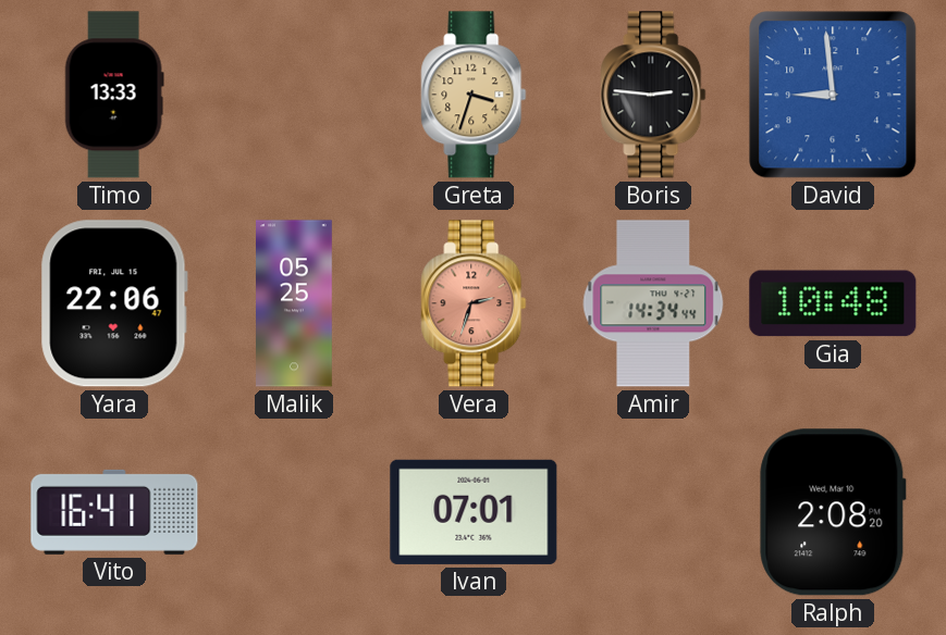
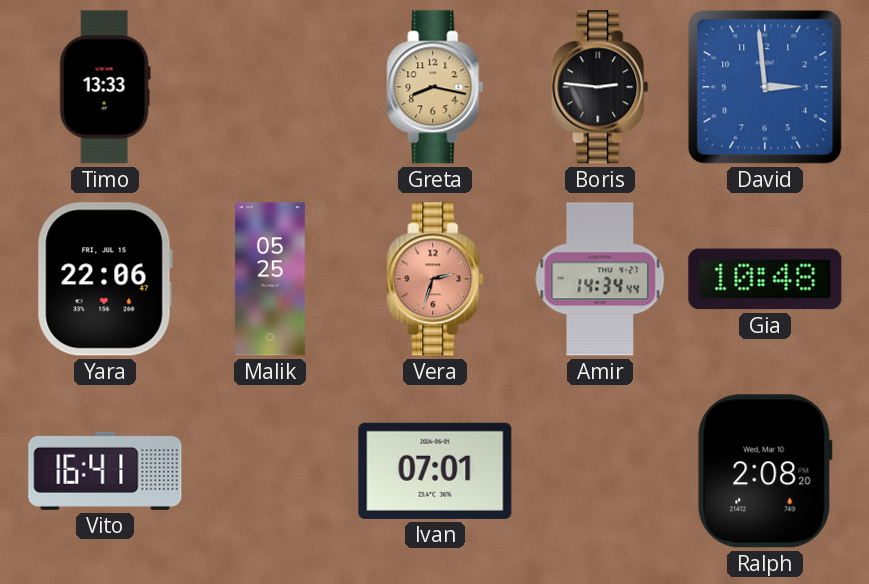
Greta: 3:33 -> 8:17
David: 8:59 -> 2:59
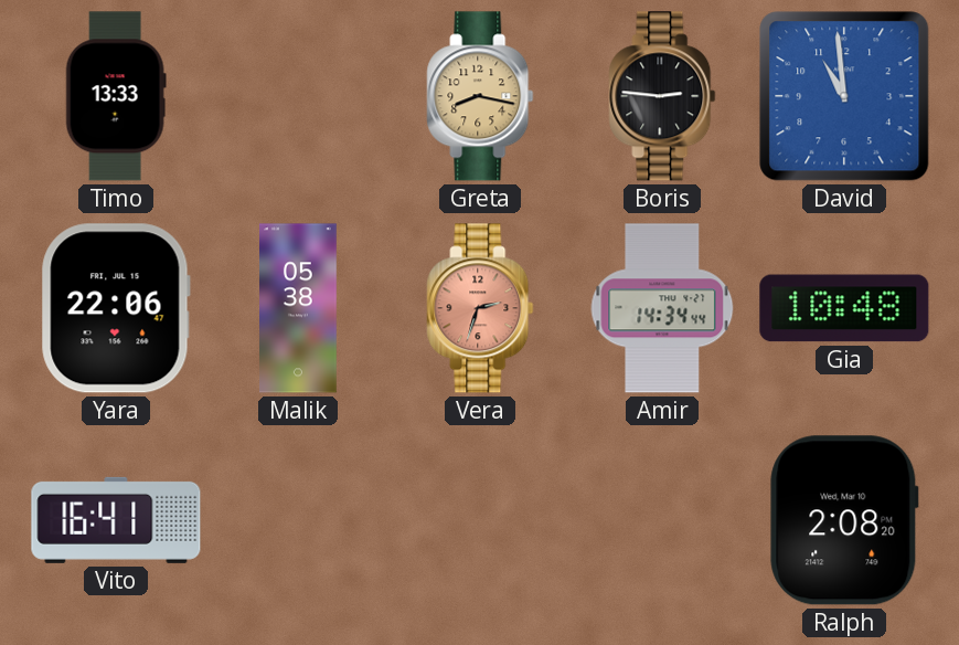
David: 2:59 -> 10:59
Malik: 05:25 -> 05:38
Ivan: 07:01 -> none
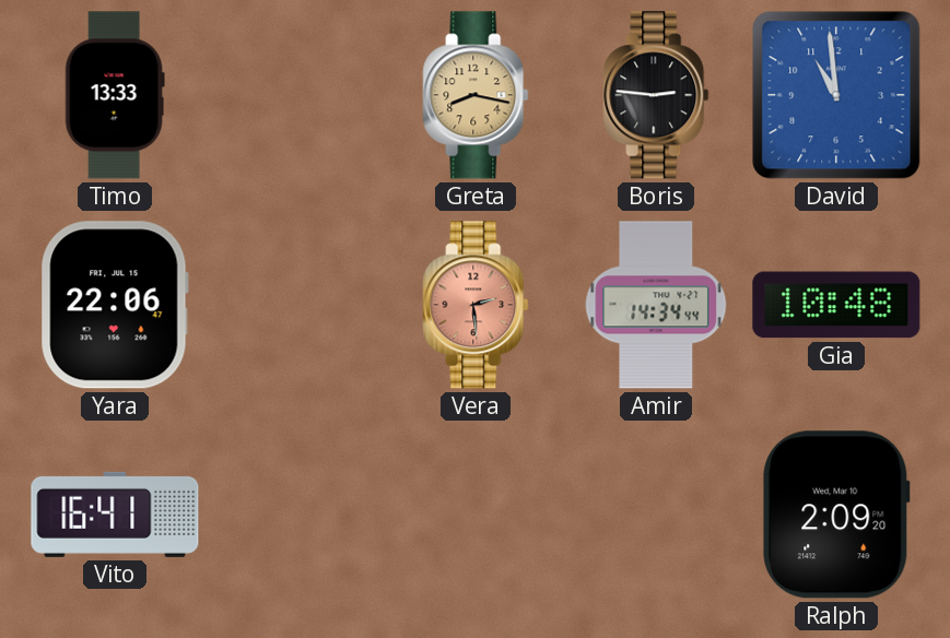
Malik: 05:38 -> none
Vera: 2:33 -> 2:29
Ralph: 2:08 -> 2:09
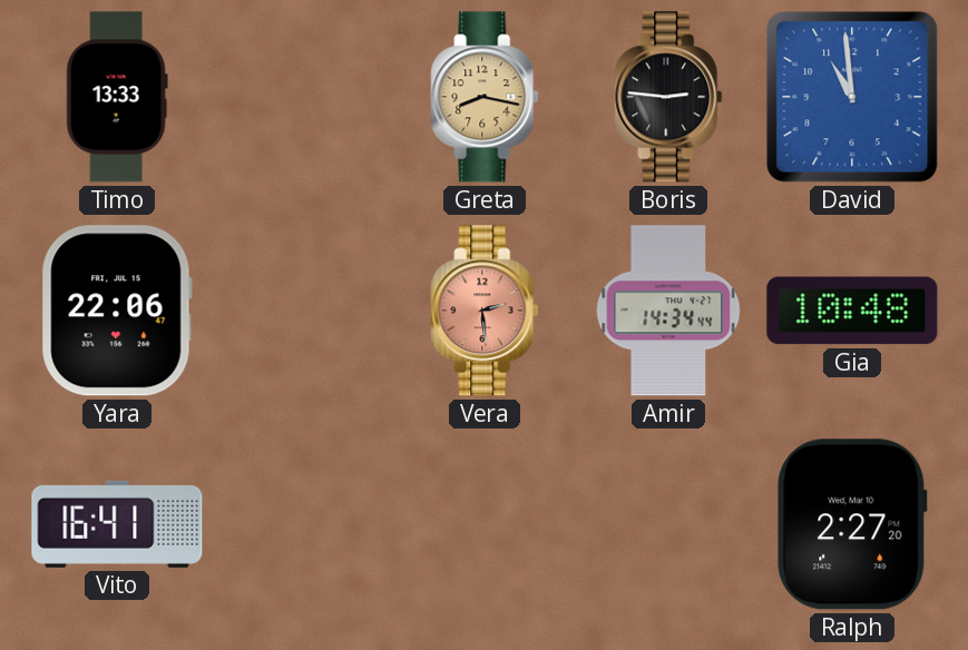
Ralph: 2:09 -> 2:27
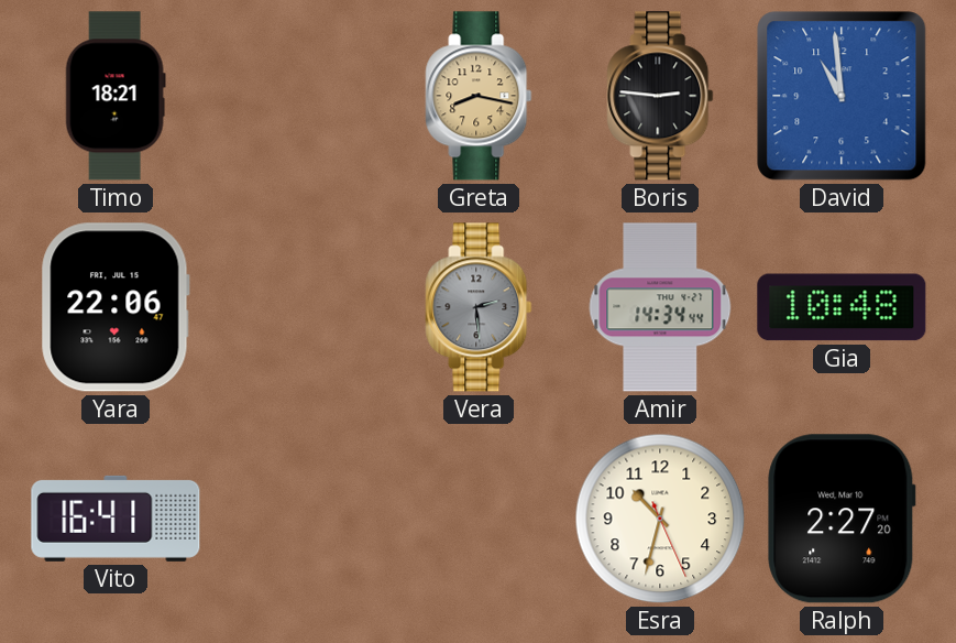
Timo: 13:33 -> 18:21
Vera dial: salmon -> grey
Esra: none -> 10:32
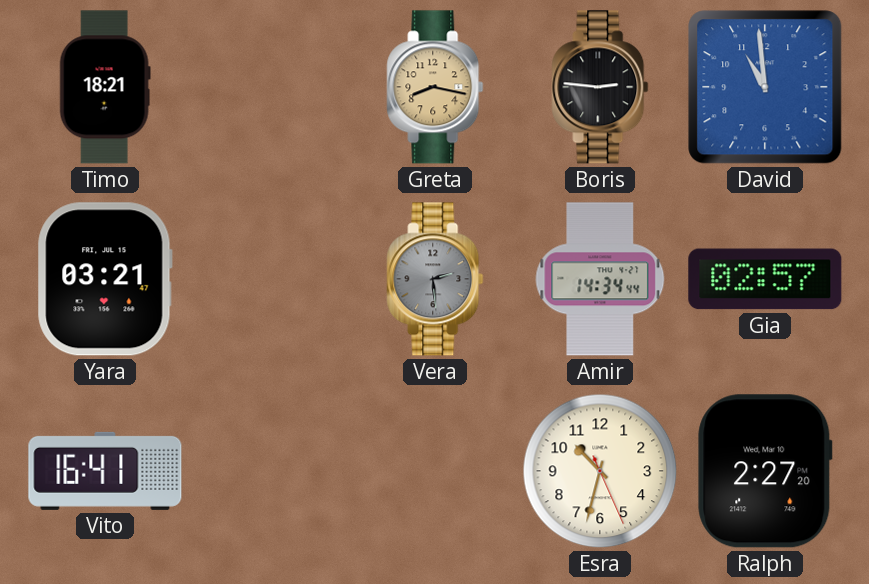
Yara: 22:06 -> 03:21
Gia: 10:48 -> 02:57
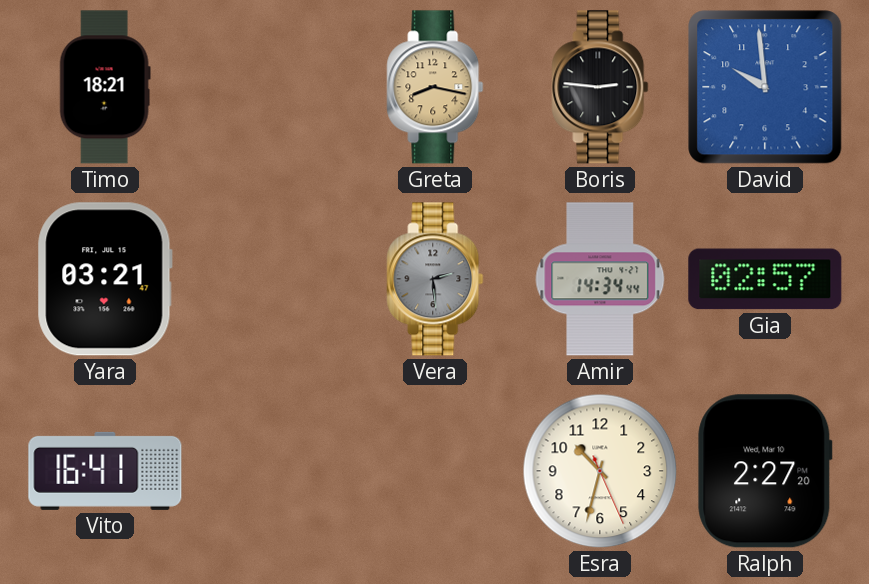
David: 10:59 -> 9:59
